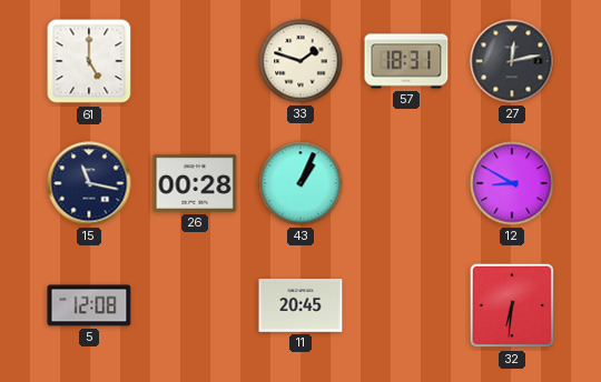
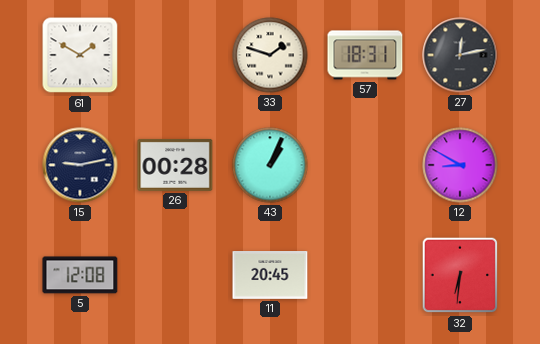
61: 5:00 -> 1:50
15: 11:17 -> 9:13
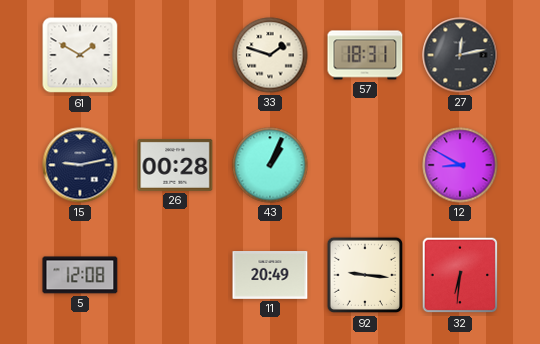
11: 20:45 -> 20:49
92: none -> 9:16
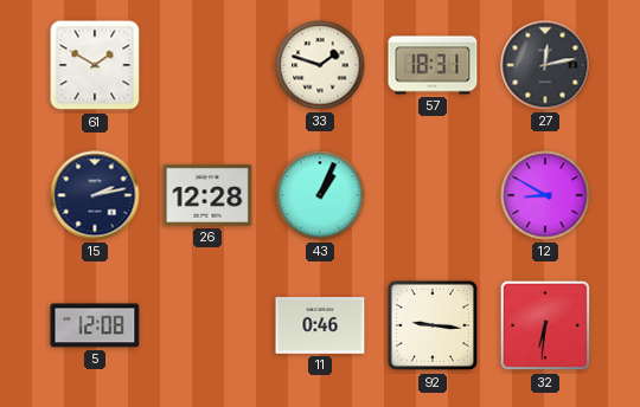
15: 9:13 -> 2:13
26: 00:28 -> 12:28
11: 20:49 -> 0:46
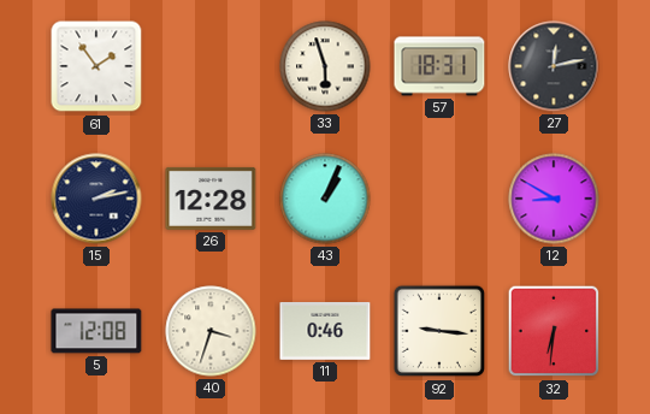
61: 1:50 -> 1:54
33: 1:48 -> 5:57
40: none -> 3:33
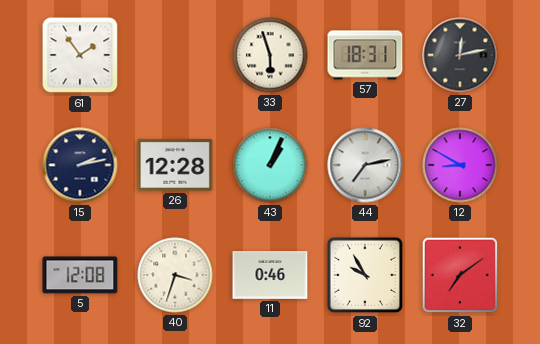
44: none -> 7:13
92: 9:16 -> 9:55
32: 6:31 -> 7:09
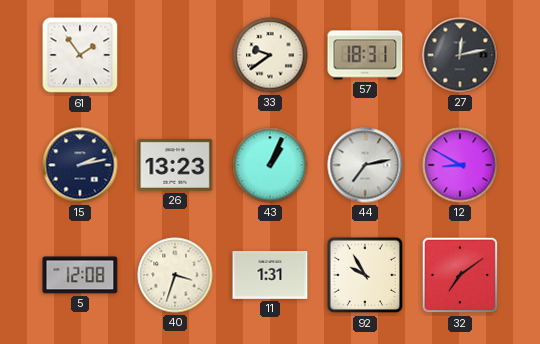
33: 5:57 -> 9:39
26: 12:28 -> 13:23
11: 0:46 -> 1:31
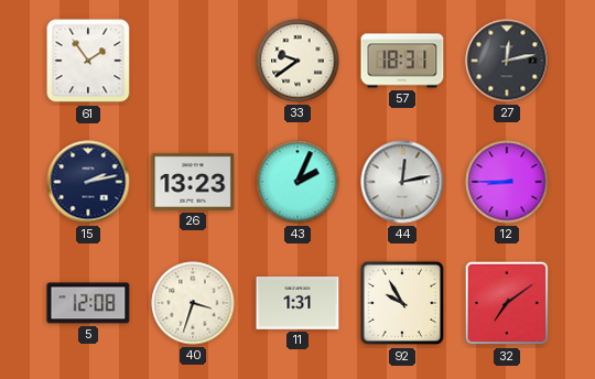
43: 1:04 -> 2:04
44: 7:13 -> 12:13
12: 8:50 -> 8:45
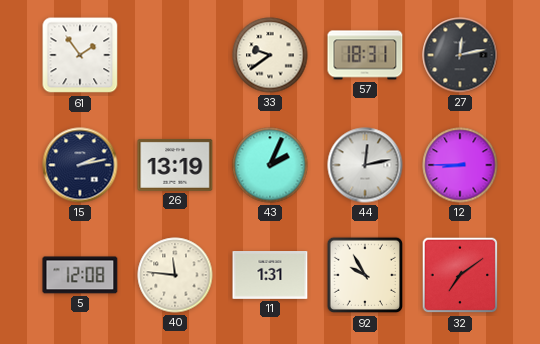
26: 13:23 -> 13:19
40: 3:33 -> 11:46
